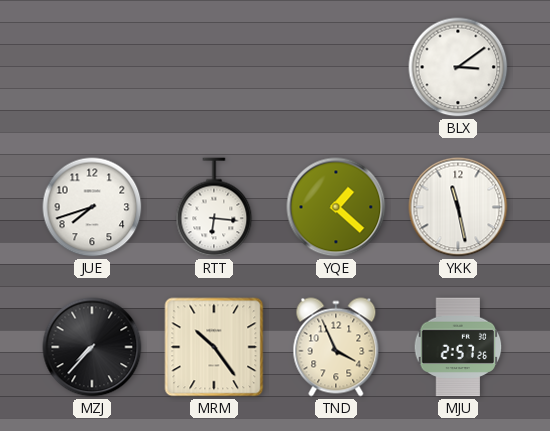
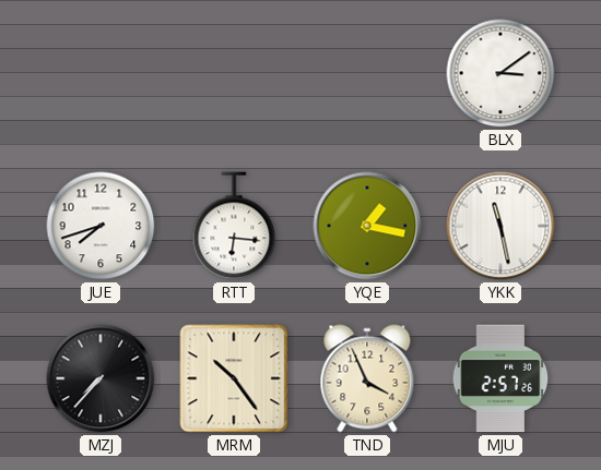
YQE: 1:22 -> 1:17
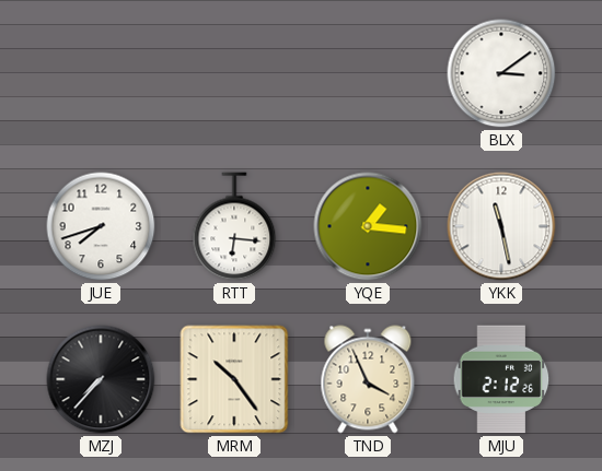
YQE: 1:17 -> 1:16
MJU: 2:57 -> 2:12
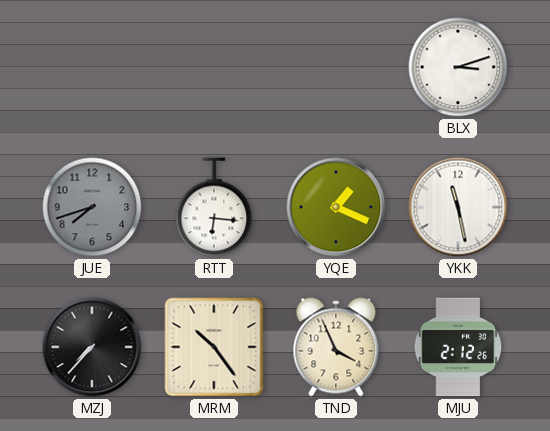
BLX: 3:09 -> 3:12
JUE dial: white -> grey
YQE: 1:16 -> 1:19
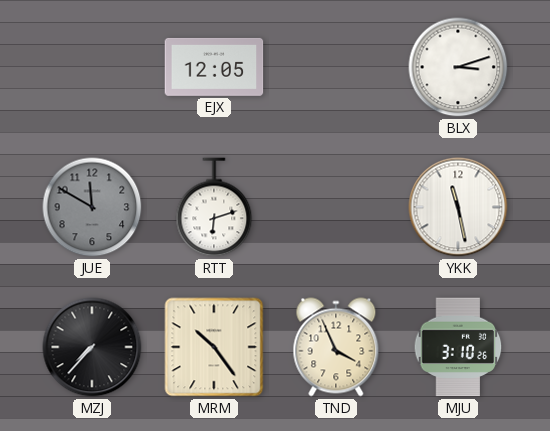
EJX: none -> 12:05
JUE: 7:42 -> 11:50
RTT: 6:16 -> 6:12
YQE: 1:19 -> none
MJU: 2:12 -> 3:10
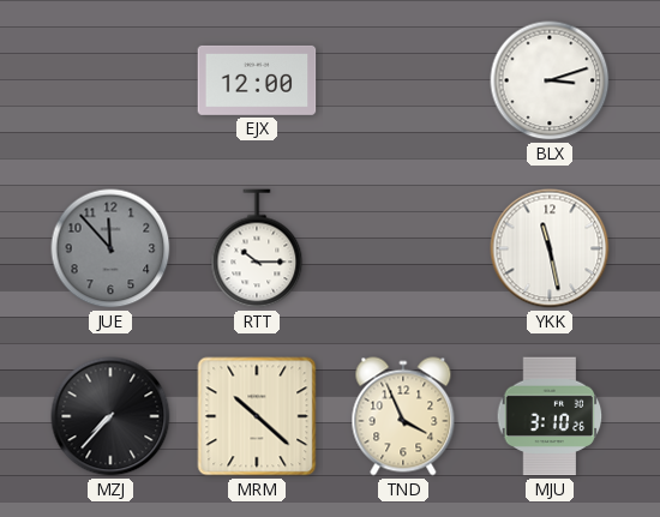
EJX: 12:05 -> 12:00
JUE: 11:50 -> 11:53
RTT: 6:12 -> 10:15
MRM: 10:24 -> 10:22
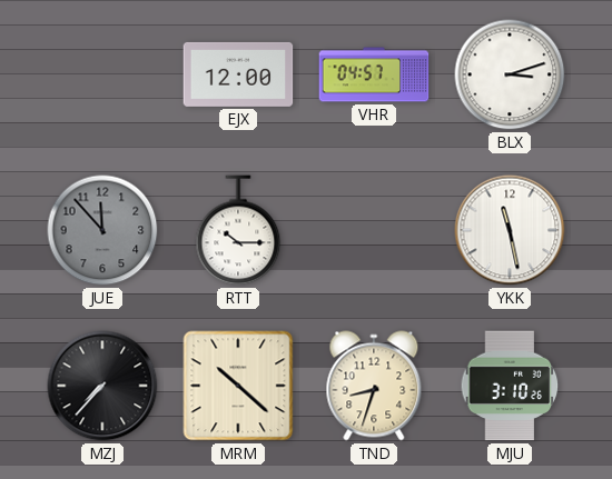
VHR: none -> 04:57
TND: 3:56 -> 8:33
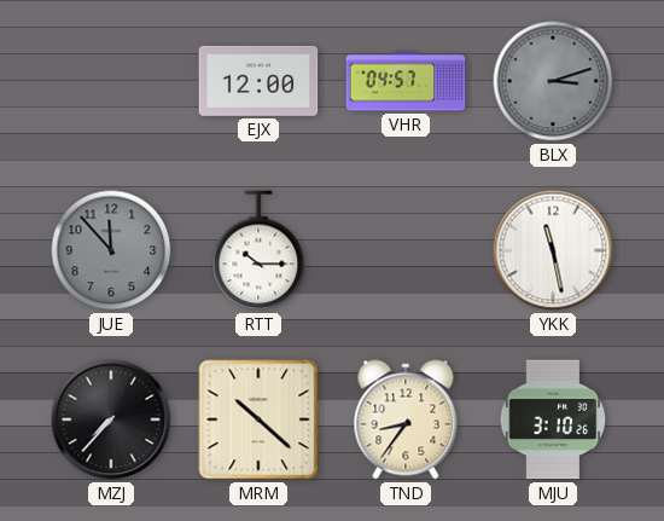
BLX dial: white -> grey
TND: 8:33 -> 8:36
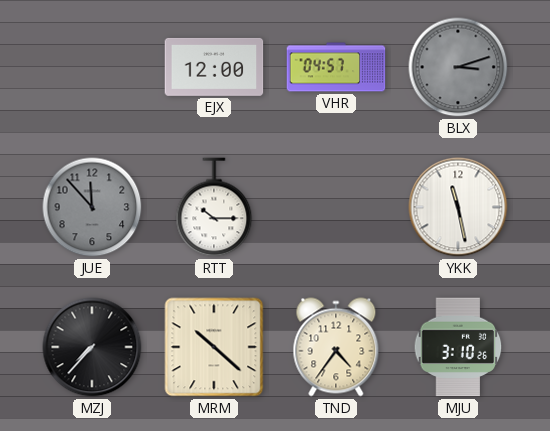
TND: 8:36 -> 4:36
